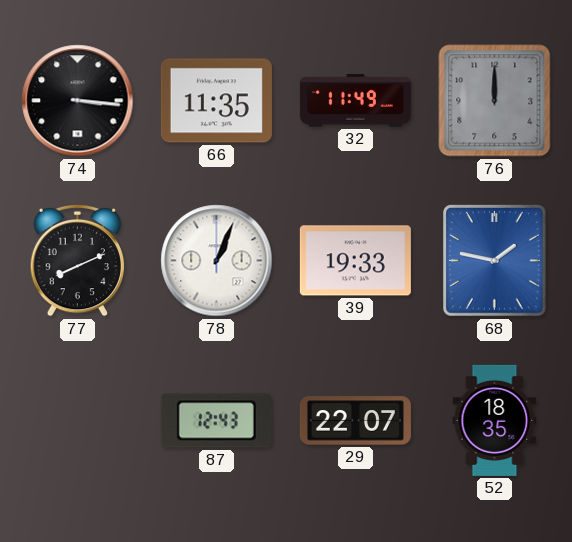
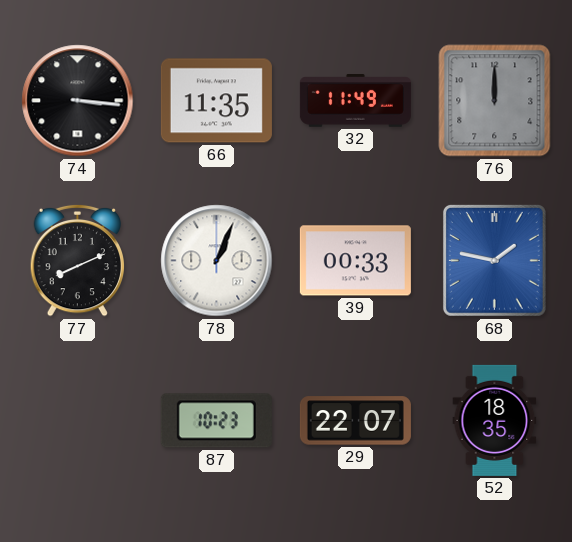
39: 19:33 -> 00:33
87: 12:43 -> 10:23
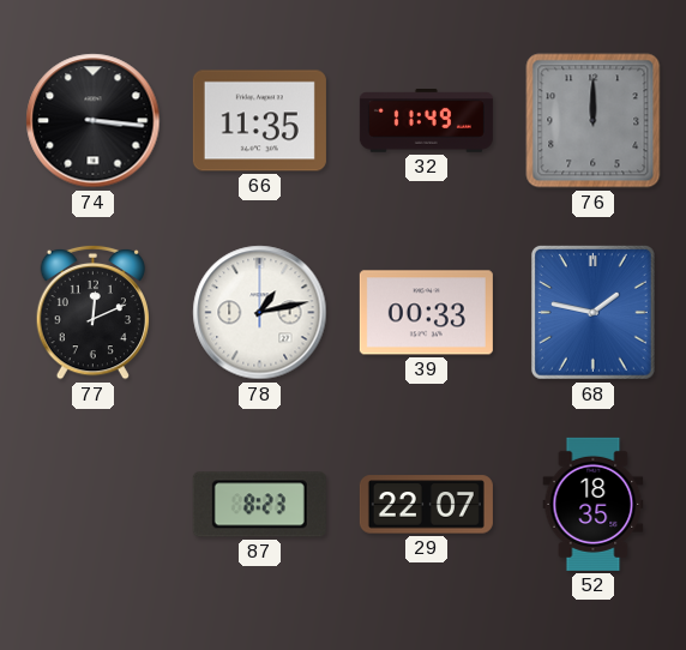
77: 8:11 -> 12:11
78: 1:04 -> 1:13
87: 10:23 -> 8:23
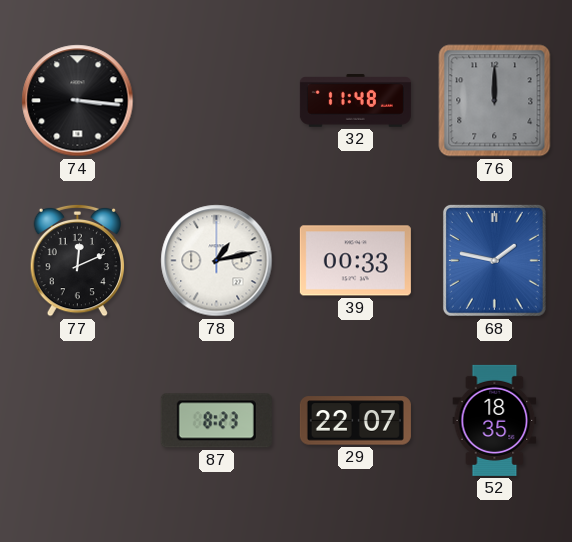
66: 11:35 -> none
32: 11:49 -> 11:48
